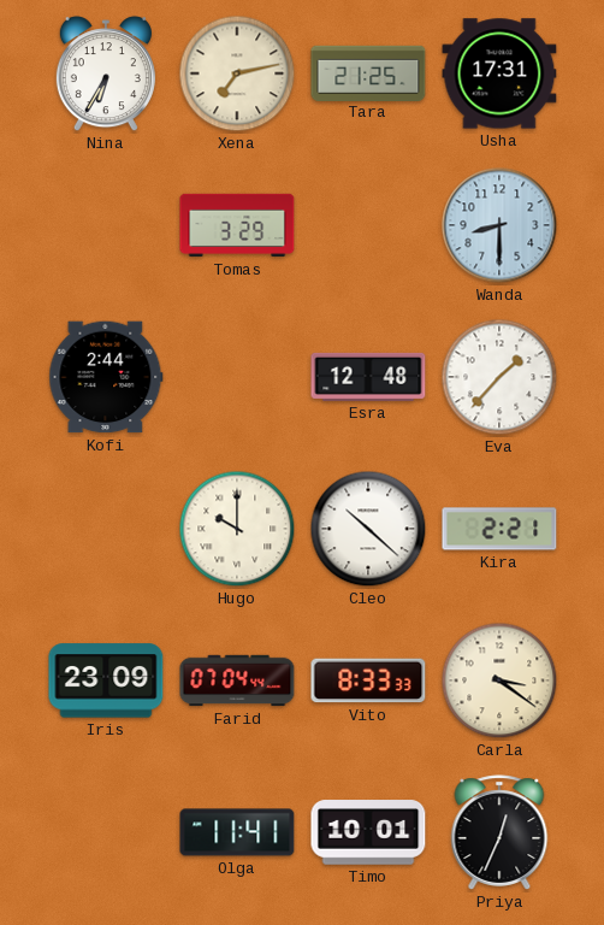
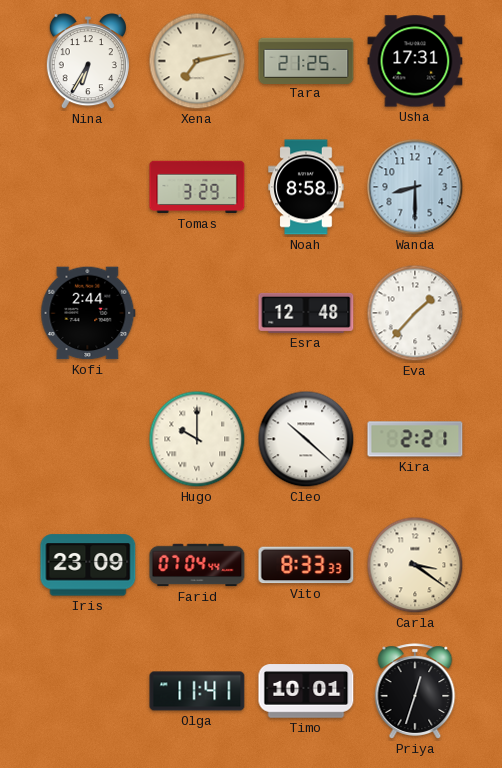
Noah: none -> 8:58
Priya: 12:34 -> 12:33
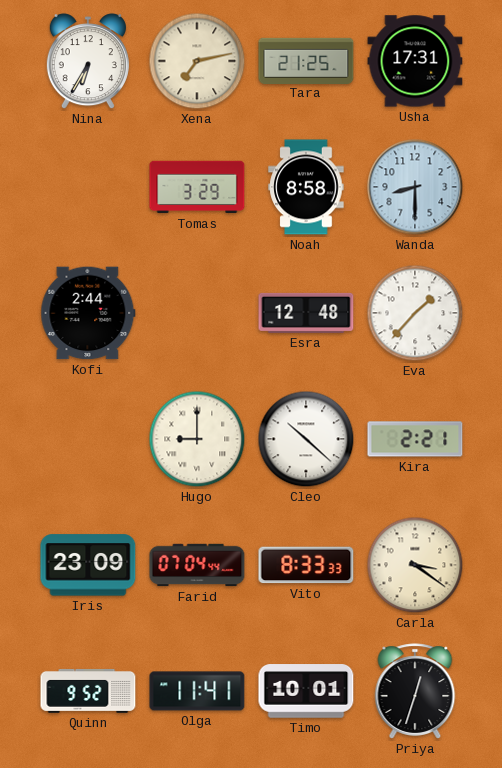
Hugo: 10:00 -> 9:00
Quinn: none -> 9:52
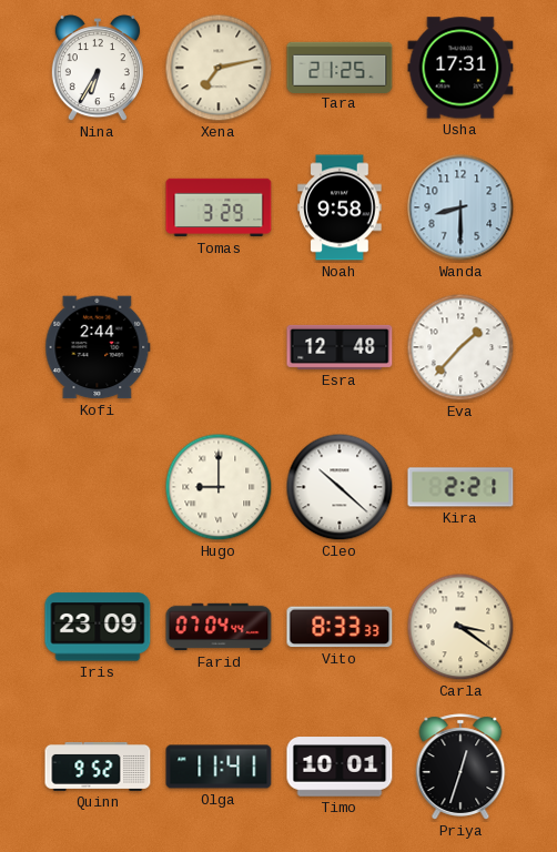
Noah: 8:58 -> 9:58
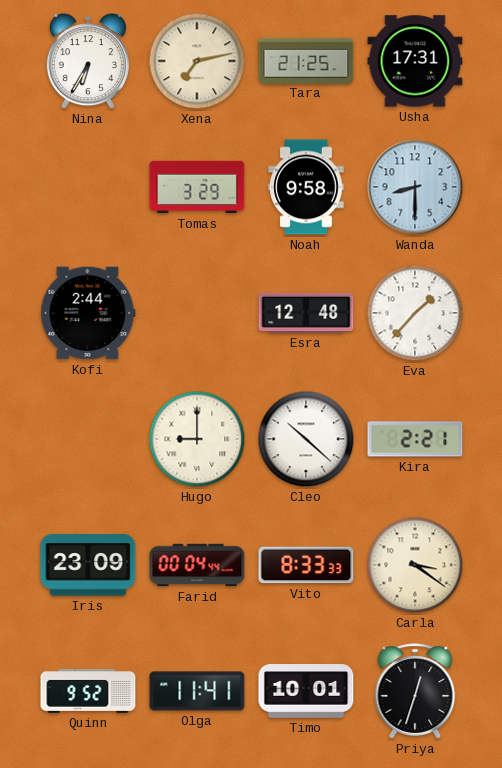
Farid: 07:04 -> 00:04
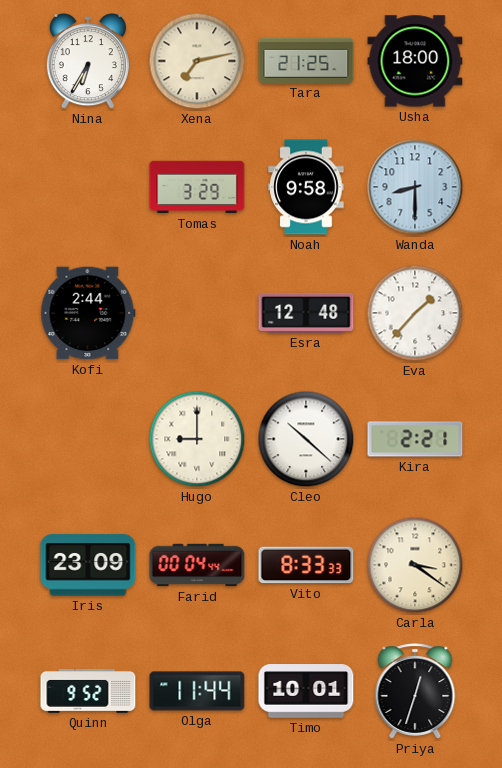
Usha: 17:31 -> 18:00
Olga: 11:41 -> 11:44
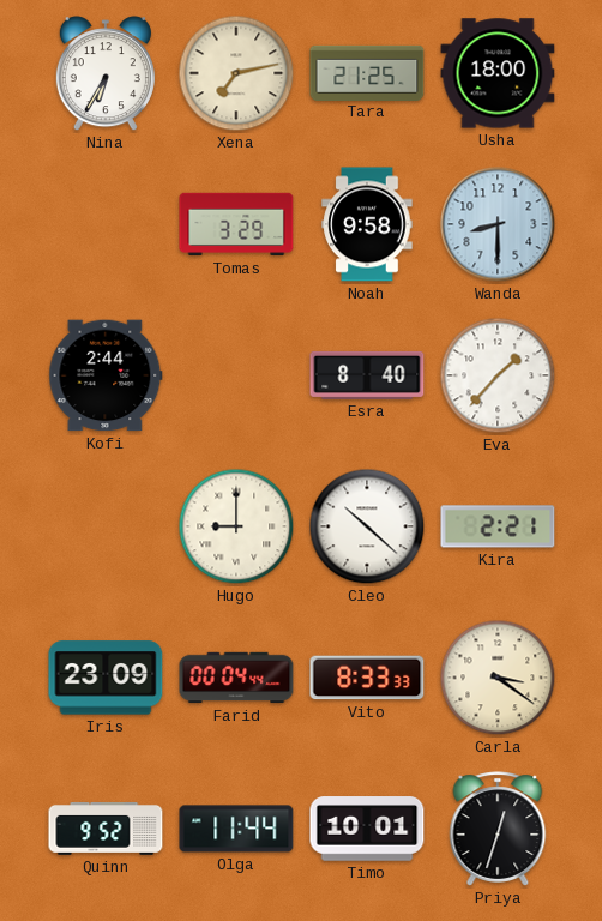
Esra: 12:48 -> 8:40
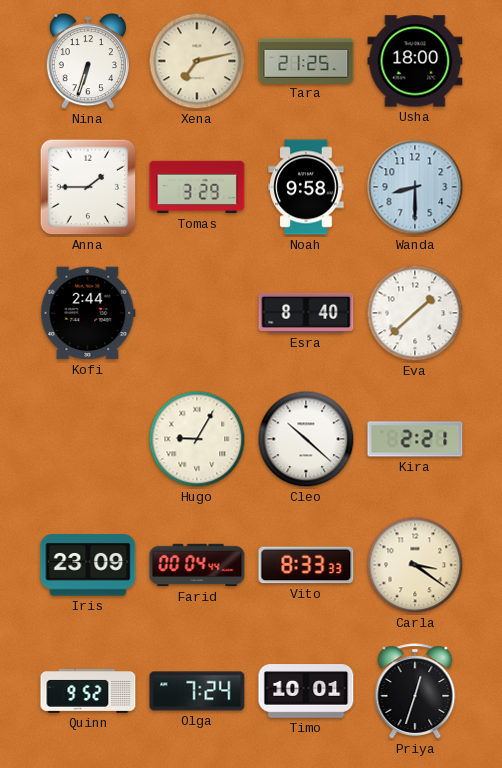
Nina: 6:35 -> 6:33
Anna: none -> 1:45
Eva: 1:37 -> 1:38
Hugo: 9:00 -> 9:05
Olga: 11:44 -> 7:24
